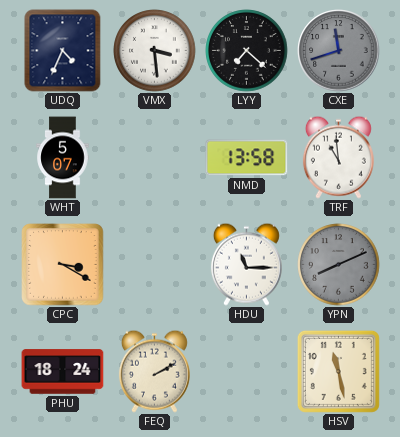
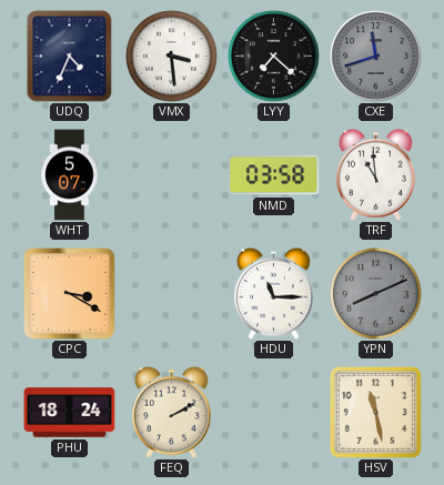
NMD: 13:58 -> 03:58
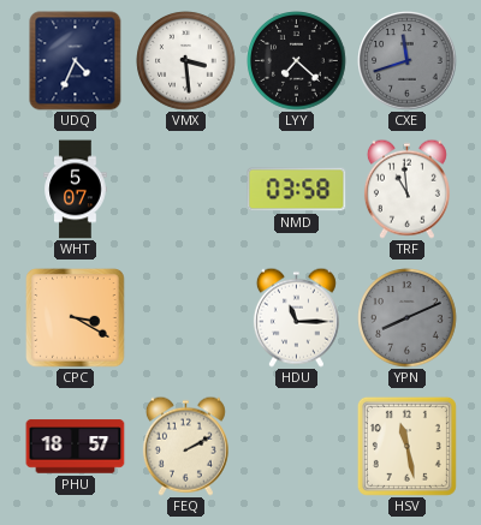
PHU: 18:24 -> 18:57
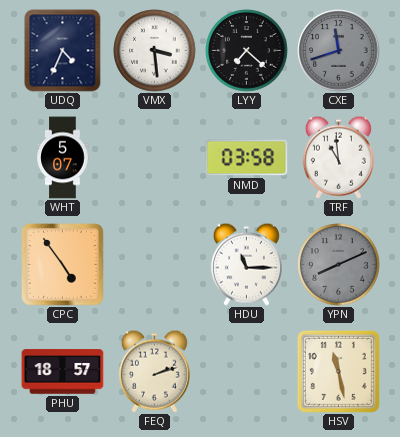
CPC: 3:20 -> 4:54
FEQ: 2:10 -> 2:12
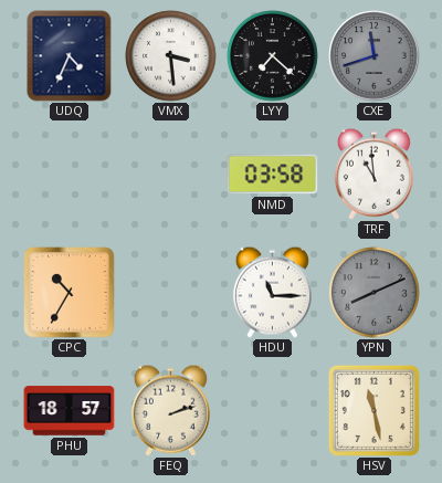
WHT: 5:07 -> none
CPC: 4:54 -> 10:35
